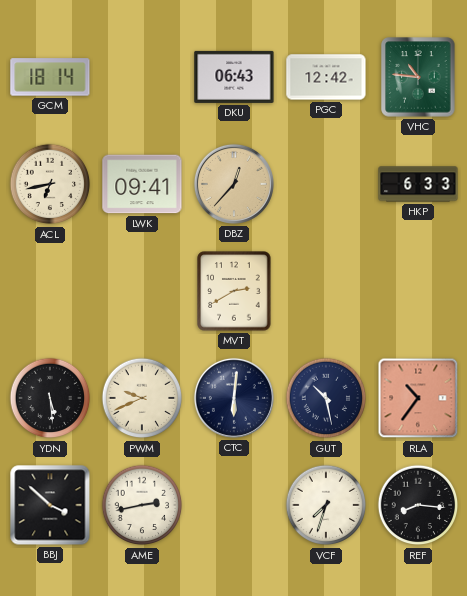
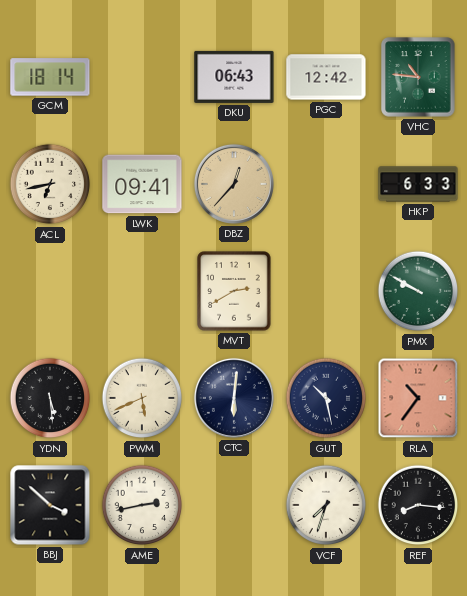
PMX: none -> 9:50
PWM: 9:41 -> 5:41
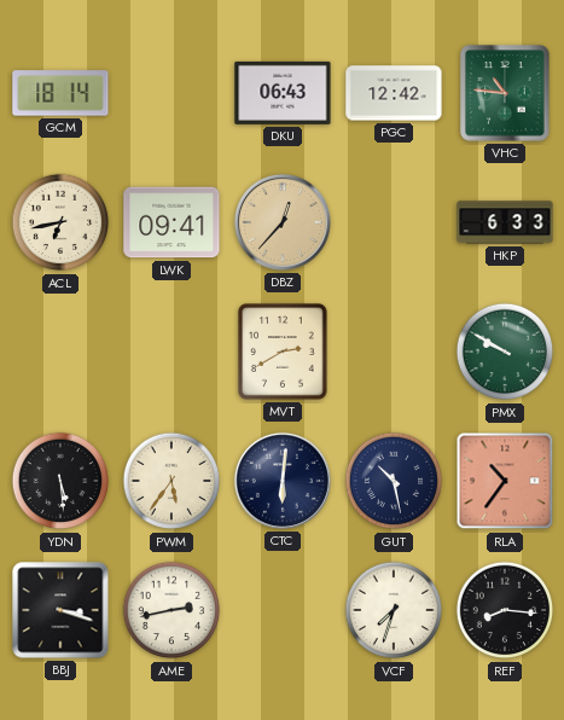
PWM: 5:41 -> 5:36
BBJ: 3:52 -> 3:18
